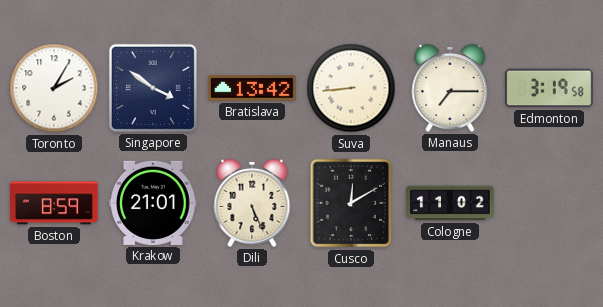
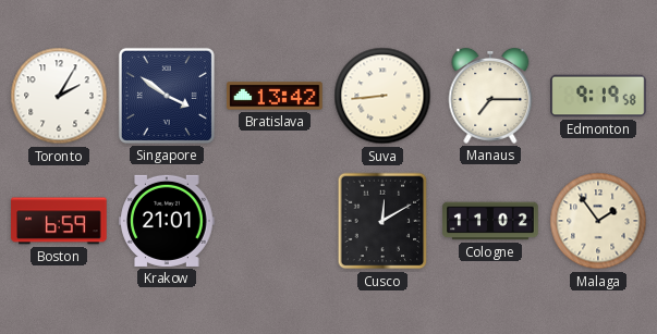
Edmonton: 3:19 -> 9:19
Boston: 8:59 -> 6:59
Dili: 5:26 -> none
Malaga: none -> 1:54
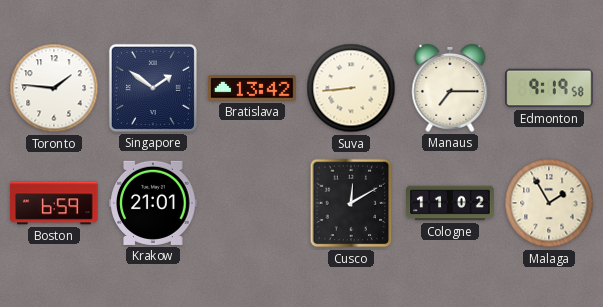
Toronto: 2:05 -> 1:46
Singapore: 3:51 -> 1:51
Malaga: 1:54 -> 1:55
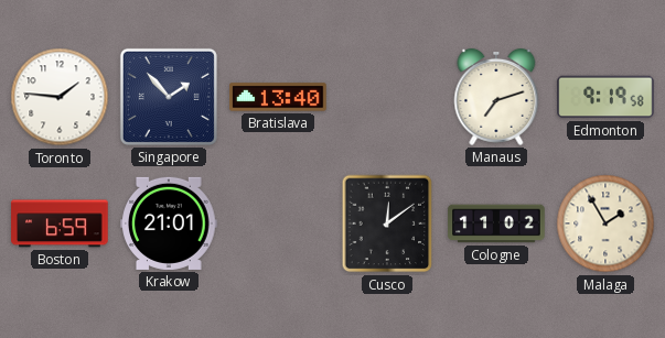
Singapore: 1:51 -> 1:53
Bratislava: 13:42 -> 13:40
Suva: 8:44 -> none
Manaus: 7:15 -> 7:12
Cusco: 12:10 -> 12:09
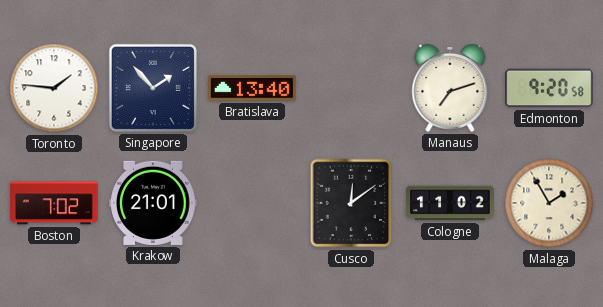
Edmonton: 9:19 -> 9:20
Boston: 6:59 -> 7:02
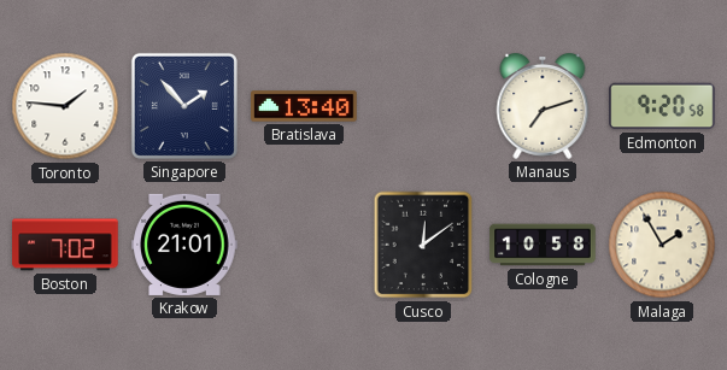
Cologne: 11:02 -> 10:58
